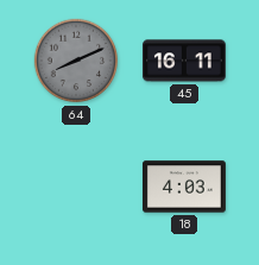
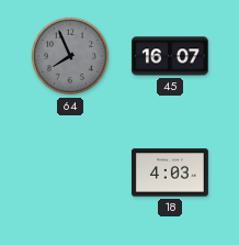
64: 8:11 -> 7:56
45: 16:11 -> 16:07
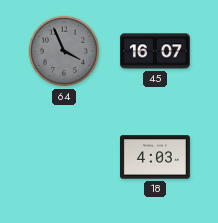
64: 7:56 -> 3:56
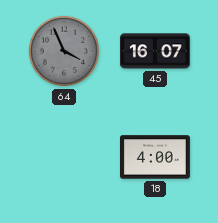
18: 4:03 -> 4:00
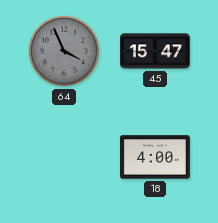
45: 16:07 -> 15:47
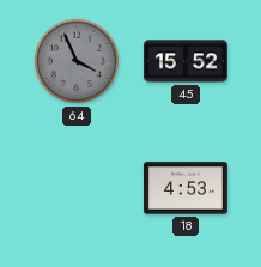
45: 15:47 -> 15:52
18: 4:00 -> 4:53
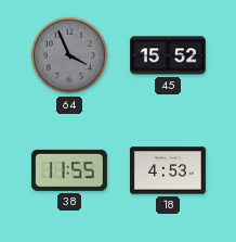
38: none -> 11:55
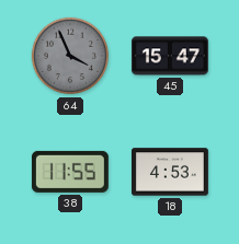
45: 15:52 -> 15:47
